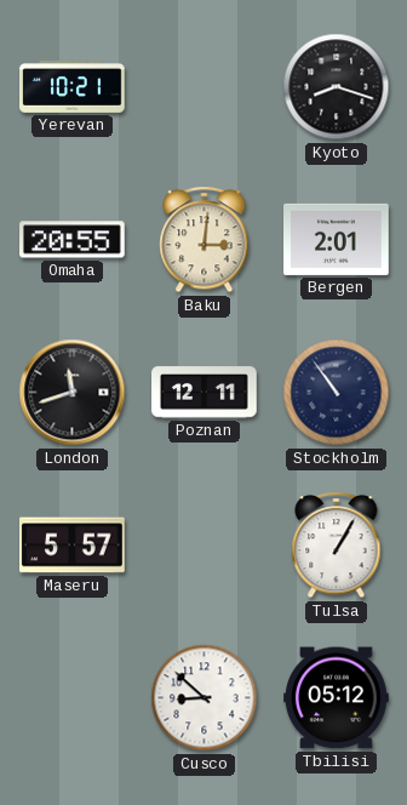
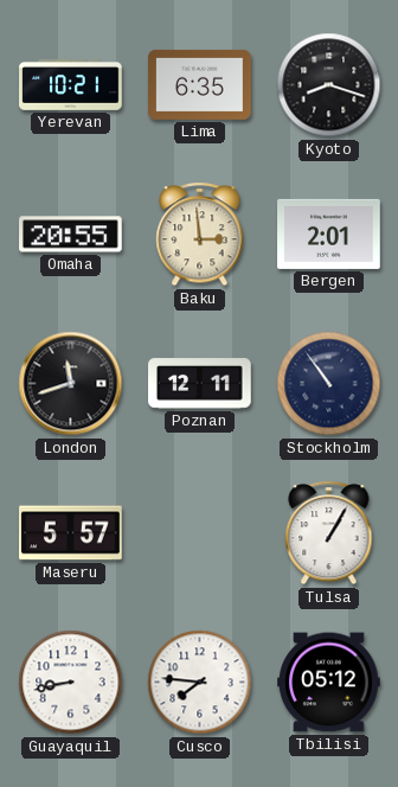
Lima: none -> 6:35
Baku: 3:01 -> 2:59
Guayaquil: none -> 8:43
Cusco: 8:52 -> 7:46
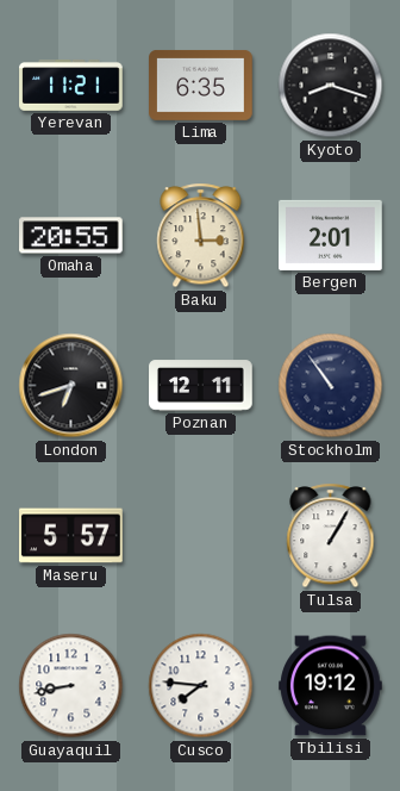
Yerevan: 10:21 -> 11:21
London: 11:42 -> 6:42
Tbilisi: 05:12 -> 19:12
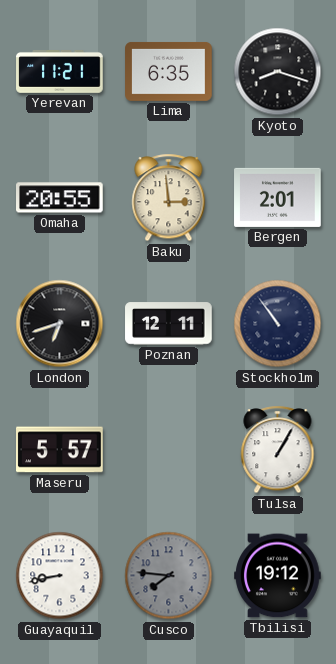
Cusco dial: white -> grey
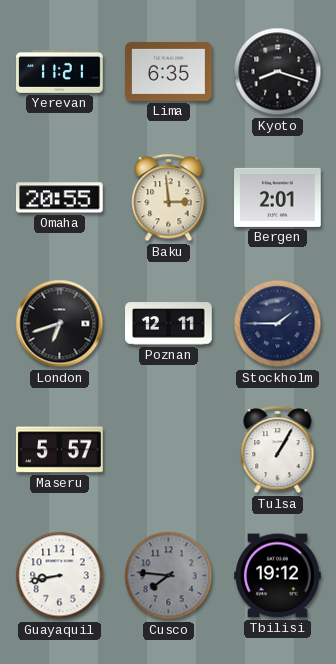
Stockholm: 10:54 -> 1:45
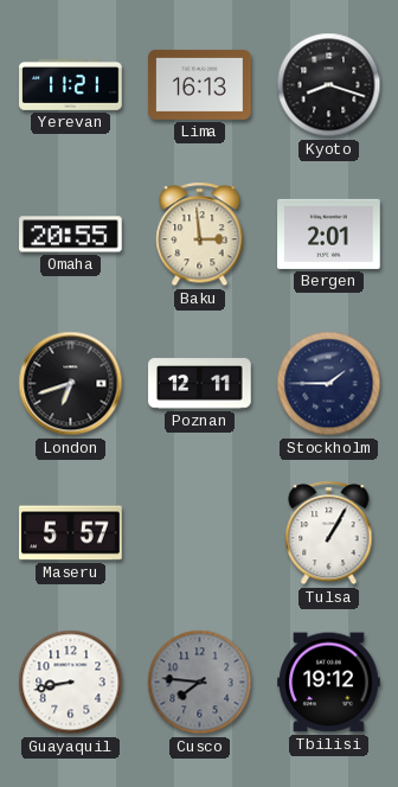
Lima: 6:35 -> 16:13
